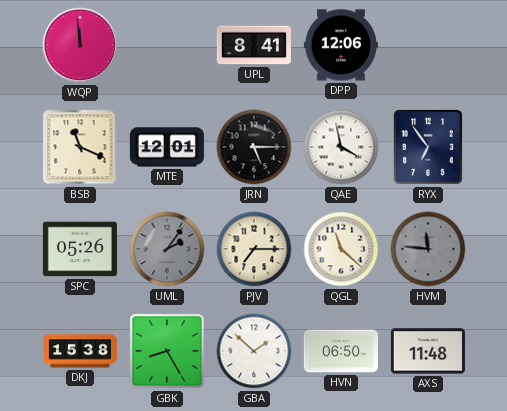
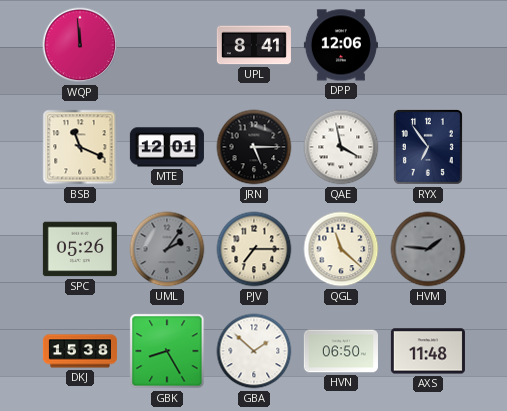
HVM: 11:46 -> 1:46
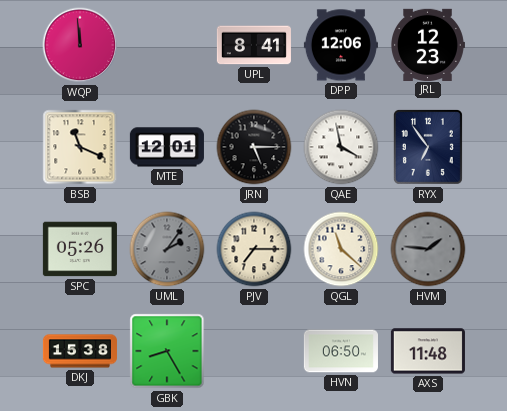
JRL: none -> 12:23
GBA: 1:52 -> none
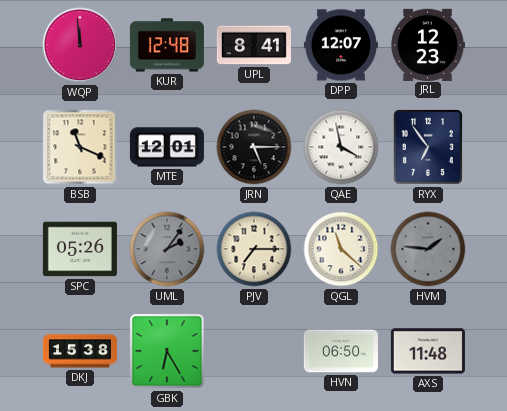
KUR: none -> 12:48
DPP: 12:06 -> 12:07
GBK: 8:25 -> 6:25
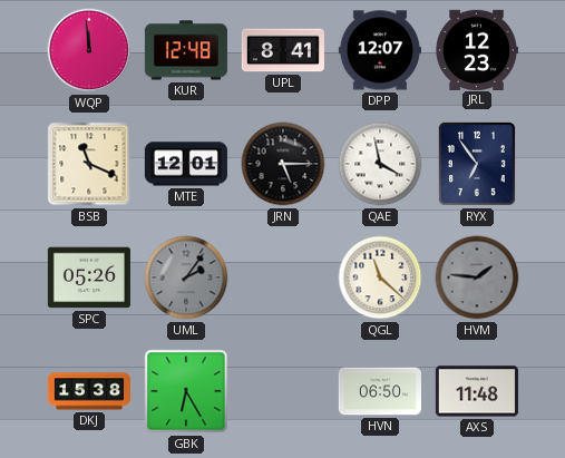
PJV: 7:15 -> none
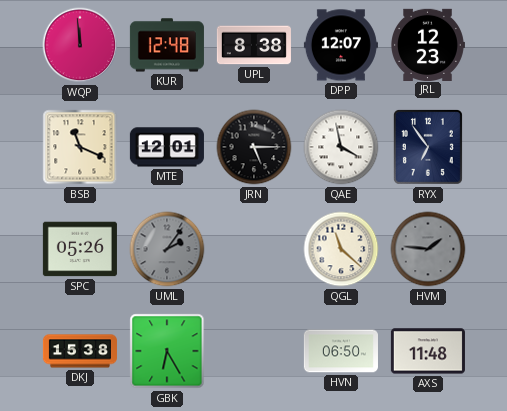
UPL: 8:41 -> 8:38
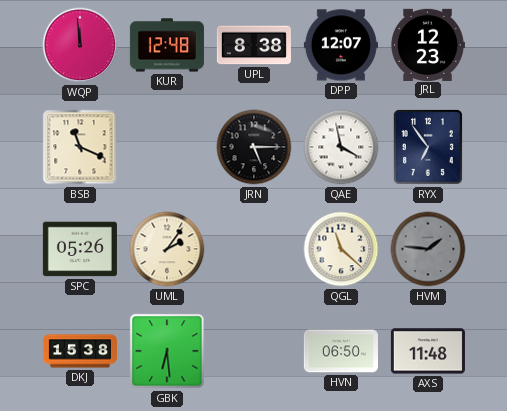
MTE: 12:01 -> none
UML dial: grey -> cream
GBK: 6:25 -> 6:29
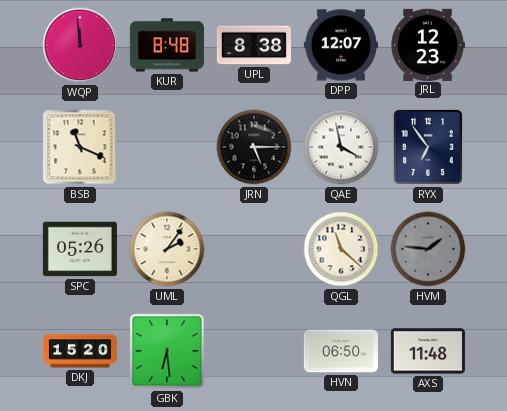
KUR: 12:48 -> 8:48
DKJ: 15:38 -> 15:20
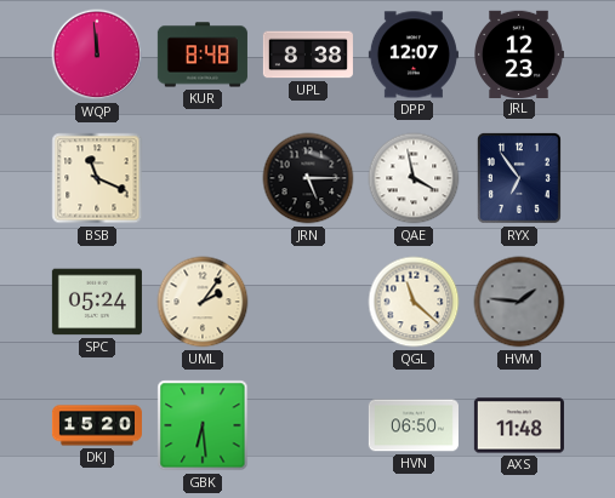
SPC: 05:26 -> 05:24
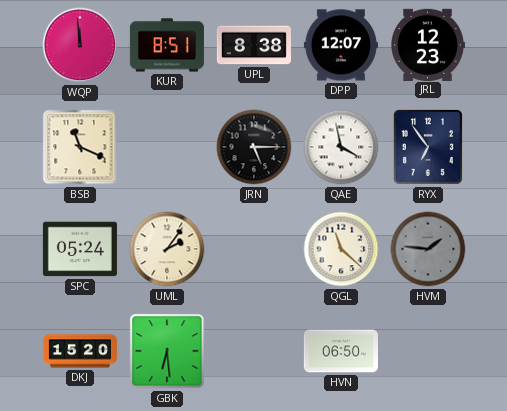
KUR: 8:48 -> 8:51
AXS: 11:48 -> none
